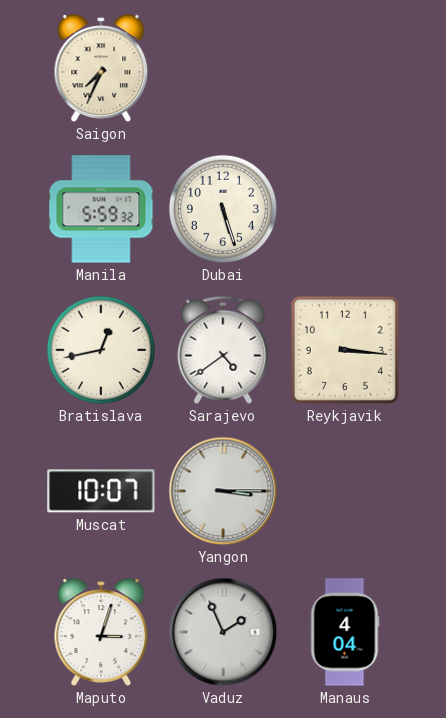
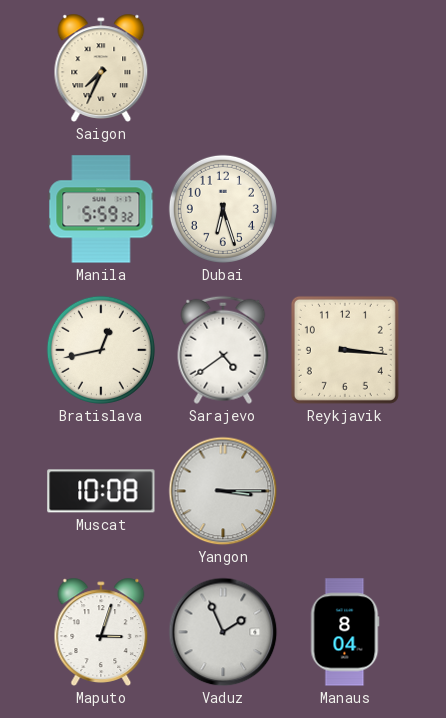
Dubai: 5:27 -> 6:27
Muscat: 10:07 -> 10:08
Manaus: 4:04 -> 8:04
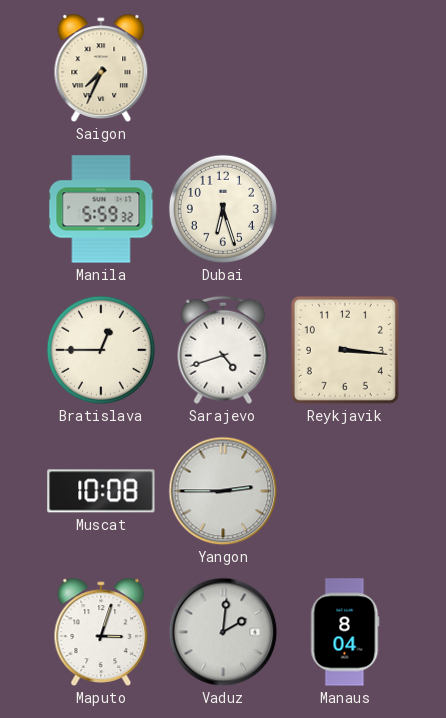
Bratislava: 12:43 -> 12:45
Sarajevo: 4:39 -> 4:42
Yangon: 3:15 -> 2:45
Vaduz: 1:56 -> 2:01
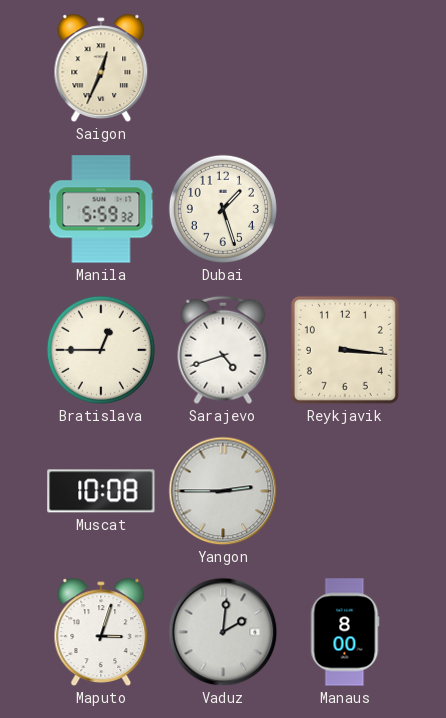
Saigon: 7:34 -> 12:34
Dubai: 6:27 -> 1:27
Manaus: 8:04 -> 8:00
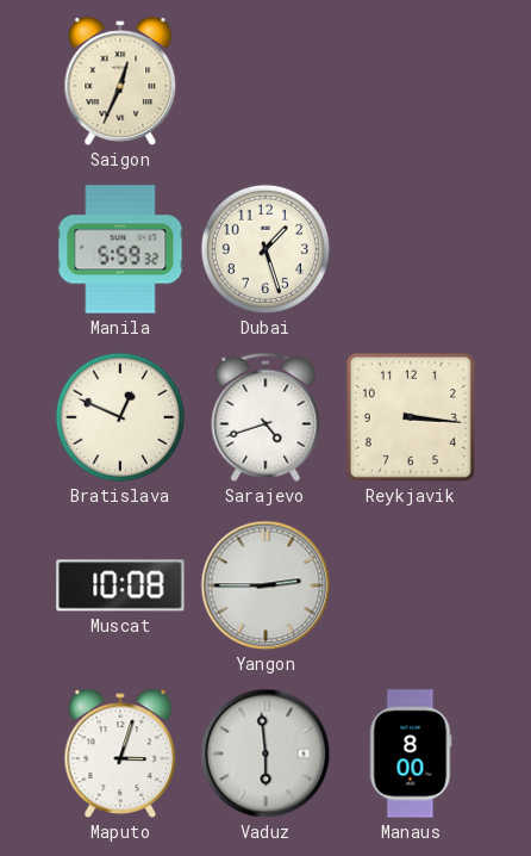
Bratislava: 12:45 -> 12:49
Vaduz: 2:01 -> 5:59
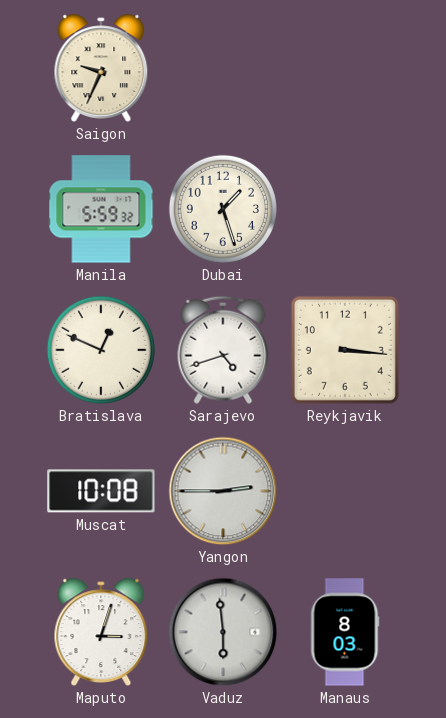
Saigon: 12:34 -> 9:34
Manaus: 8:00 -> 8:03
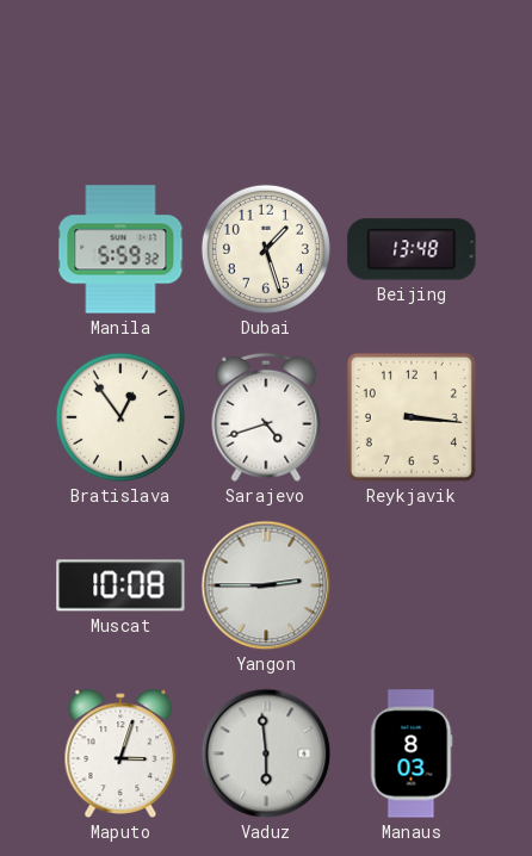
Saigon: 9:34 -> none
Beijing: none -> 13:48
Bratislava: 12:49 -> 12:54
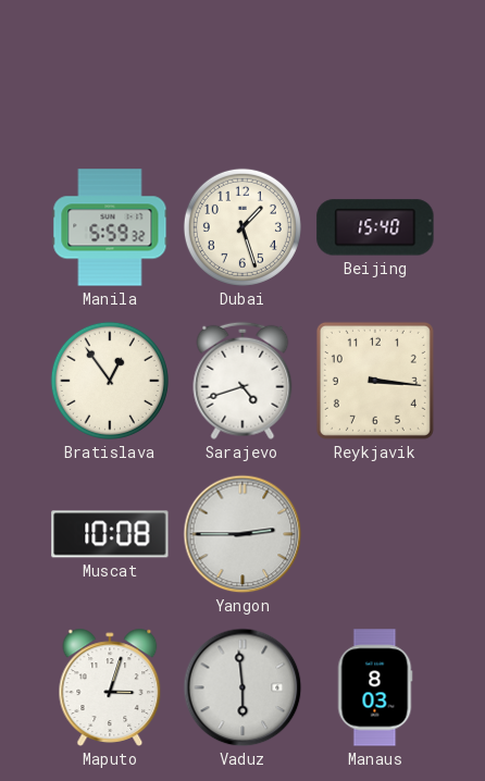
Beijing: 13:48 -> 15:40
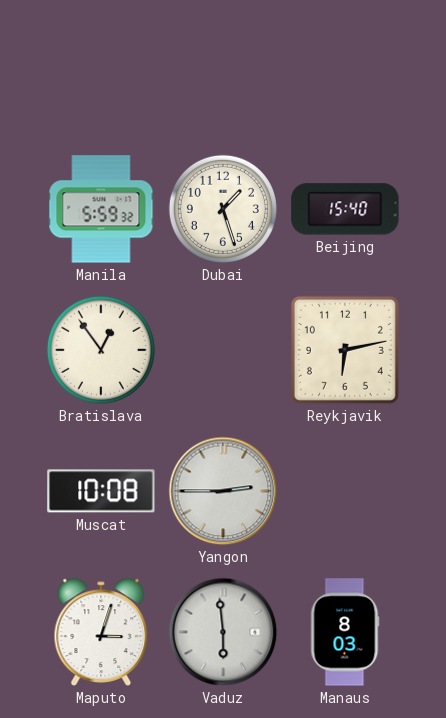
Sarajevo: 4:42 -> none
Reykjavik: 3:16 -> 6:13
